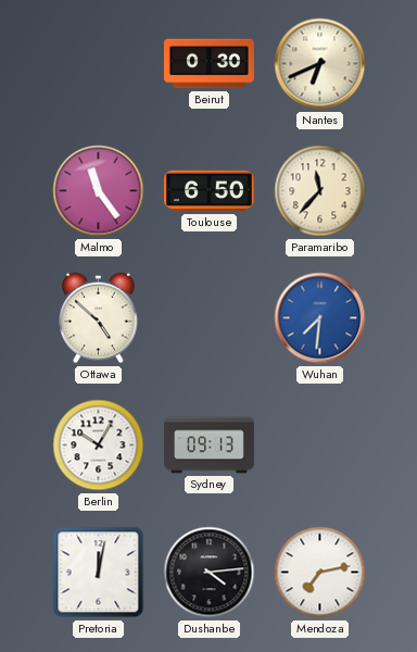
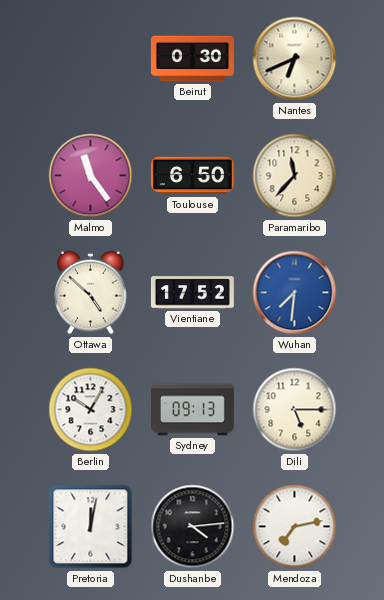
Vientiane: none -> 17:52
Dili: none -> 5:15
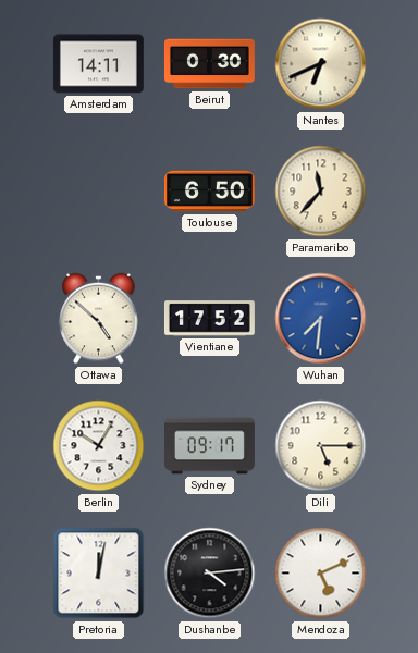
Amsterdam: none -> 14:11
Malmo: 11:24 -> none
Sydney: 09:13 -> 09:17
Mendoza: 7:13 -> 5:11
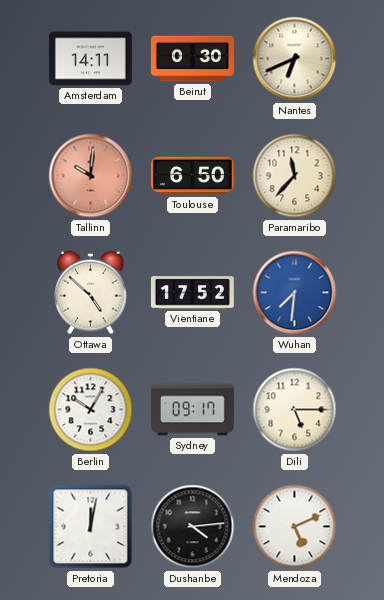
Tallinn: none -> 10:01
